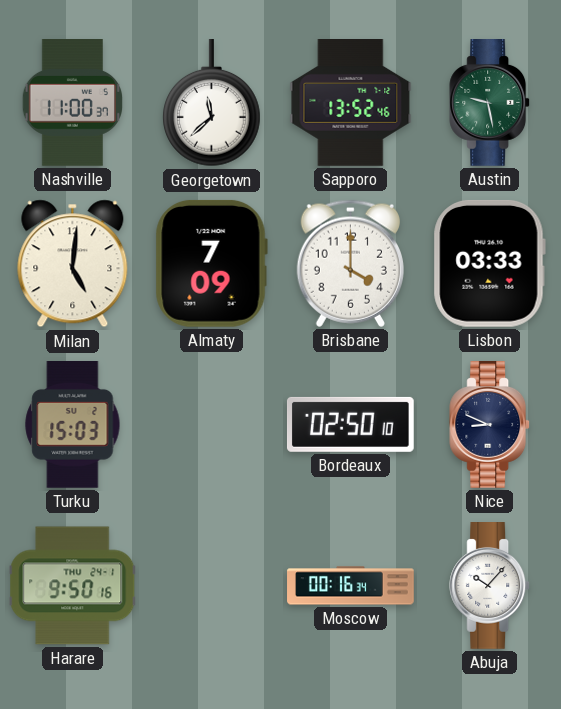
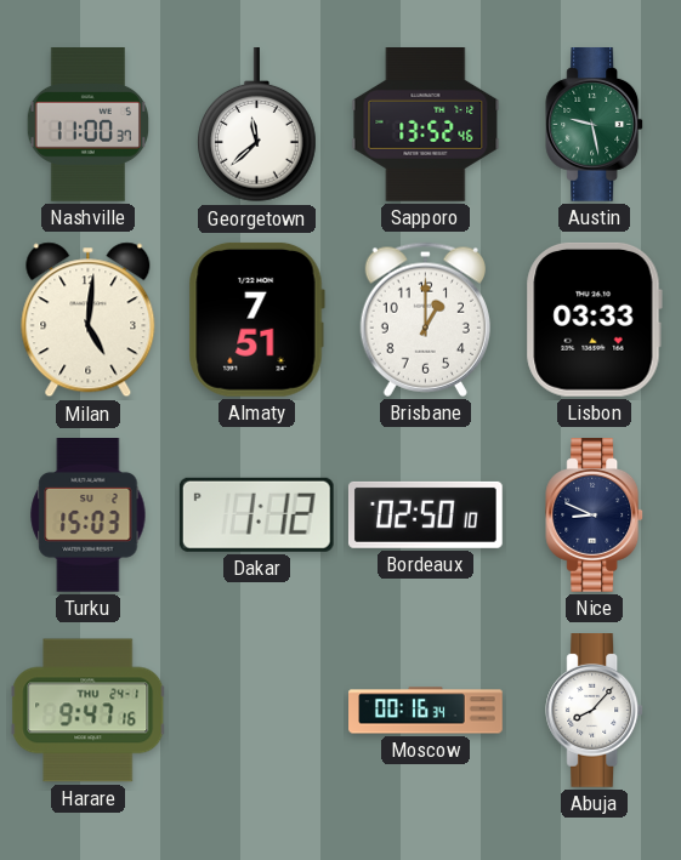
Almaty: 7:09 -> 7:51
Brisbane: 4:00 -> 1:00
Dakar: none -> 1:12
Harare: 9:50 -> 9:47
Abuja: 10:07 -> 8:07
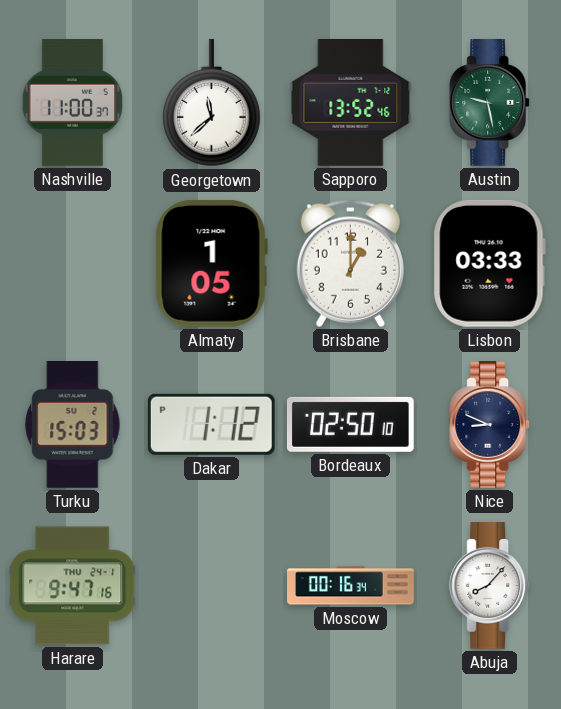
Milan: 5:01 -> none
Almaty: 7:51 -> 1:05
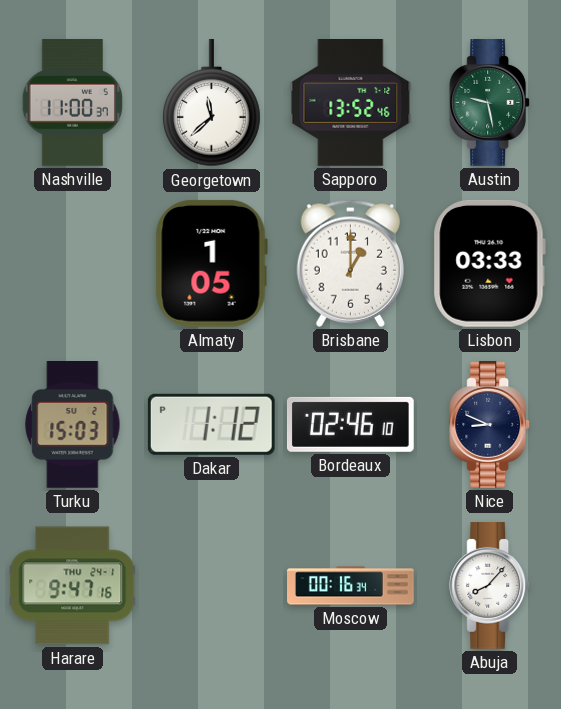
Bordeaux: 02:50 -> 02:46
